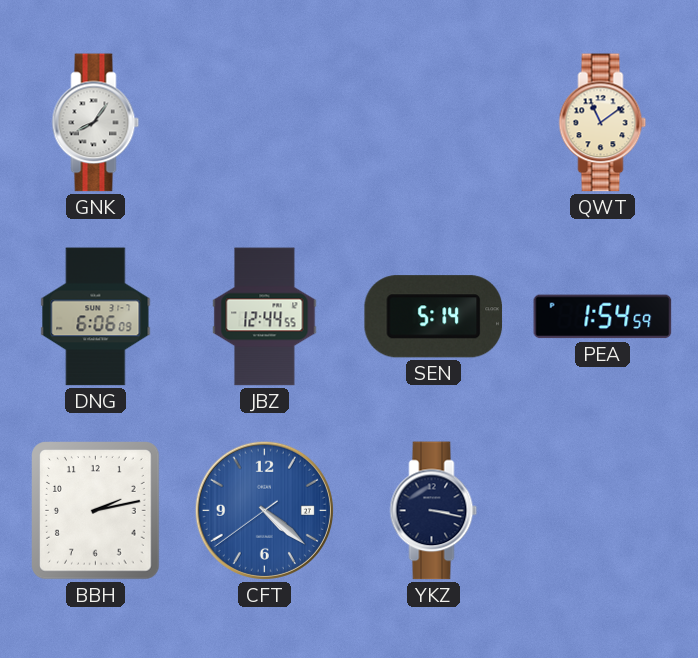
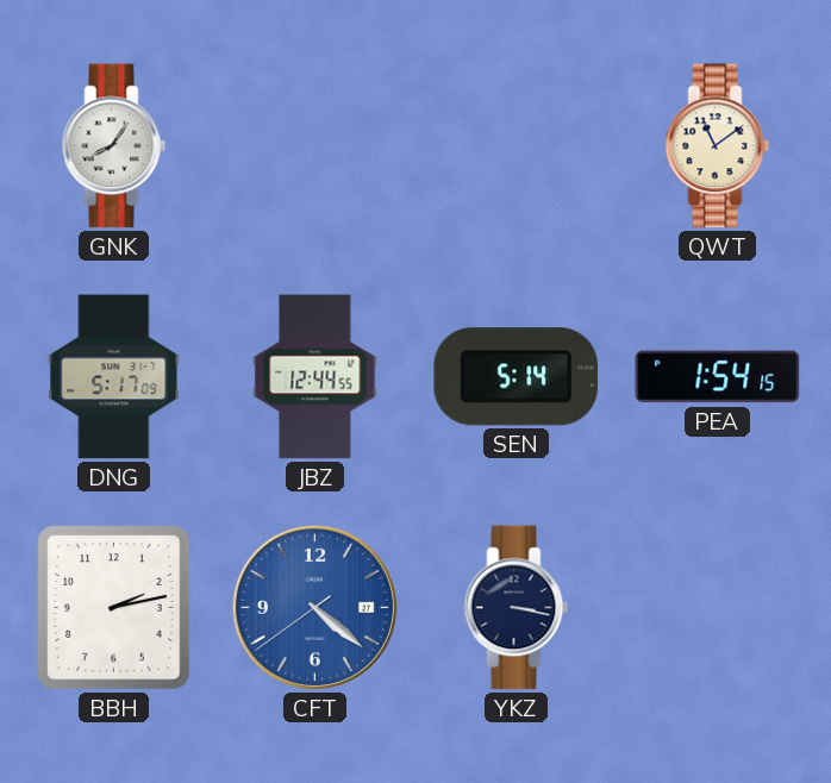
DNG: 6:06 -> 5:17
PEA: 1:54:59 -> 1:54:15
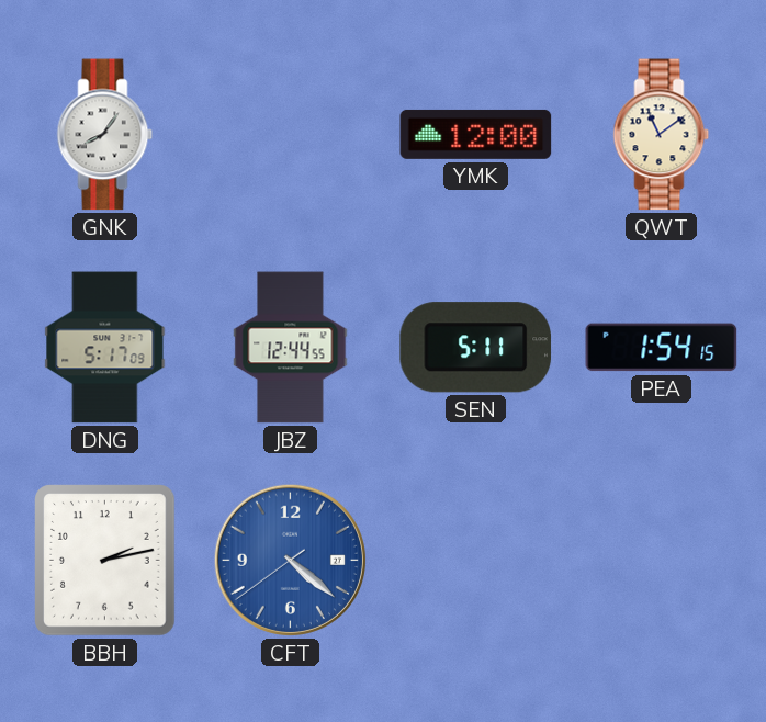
YMK: none -> 12:00
SEN: 5:14 -> 5:11
YKZ: 3:17 -> none
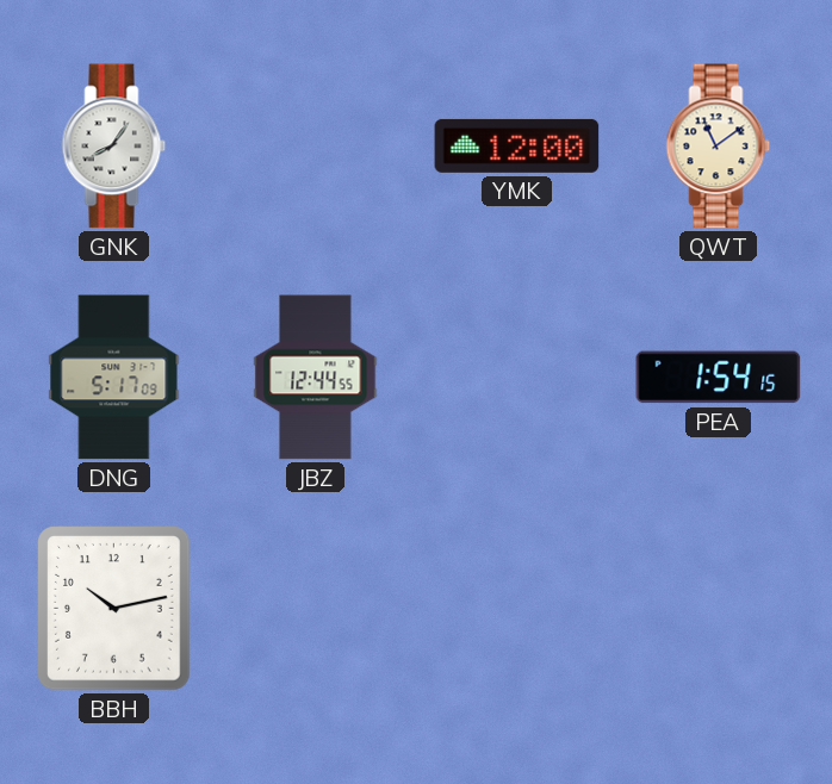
SEN: 5:11 -> none
BBH: 2:13 -> 10:13
CFT: 4:21 -> none
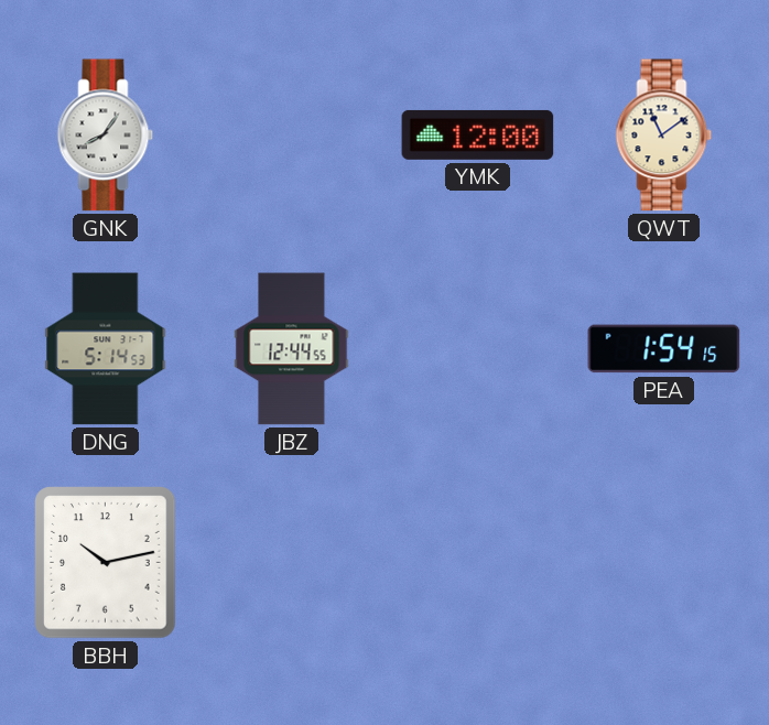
DNG: 5:17 -> 5:14
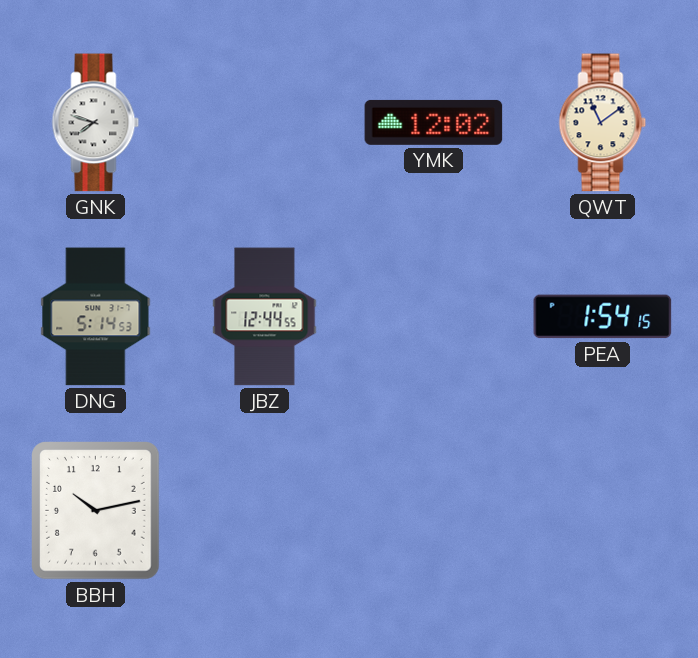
GNK: 8:06 -> 7:48
YMK: 12:00 -> 12:02
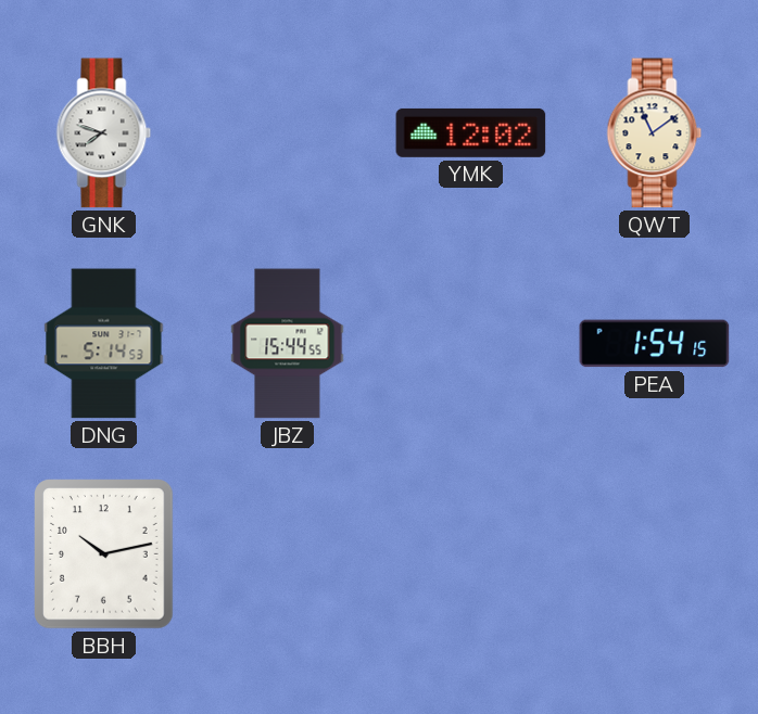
JBZ: 12:44 -> 15:44
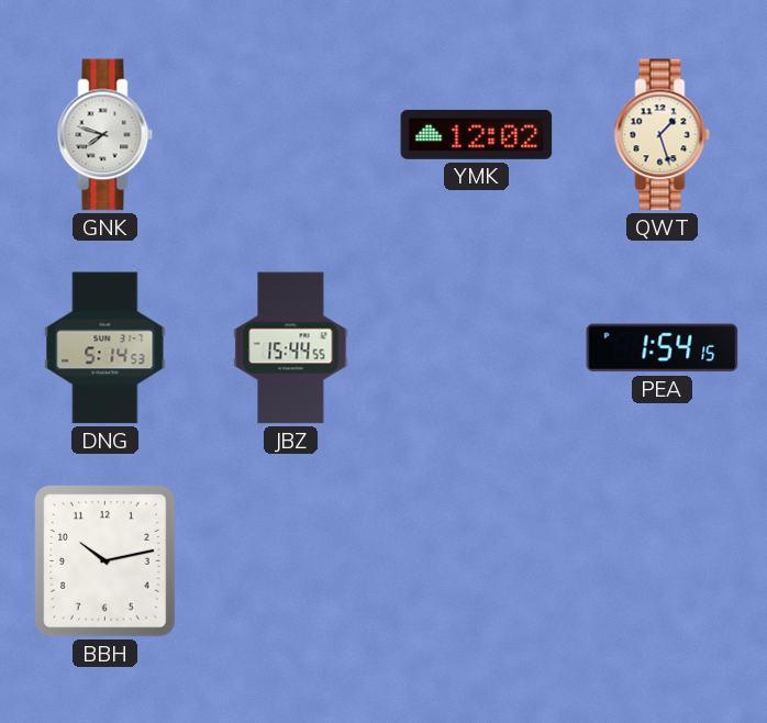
QWT: 11:09 -> 1:27
